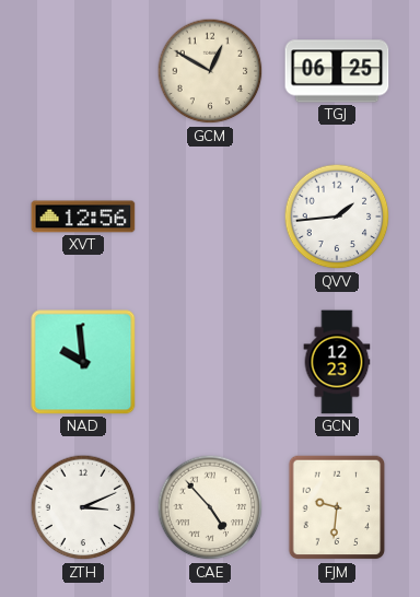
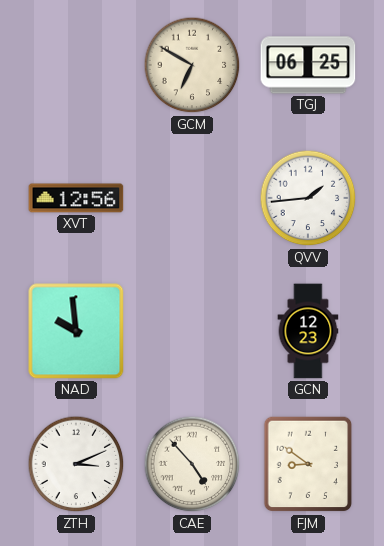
GCM: 12:50 -> 6:50
FJM: 9:31 -> 8:51
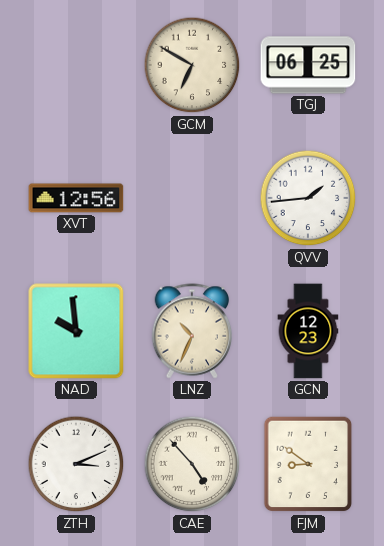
LNZ: none -> 10:34
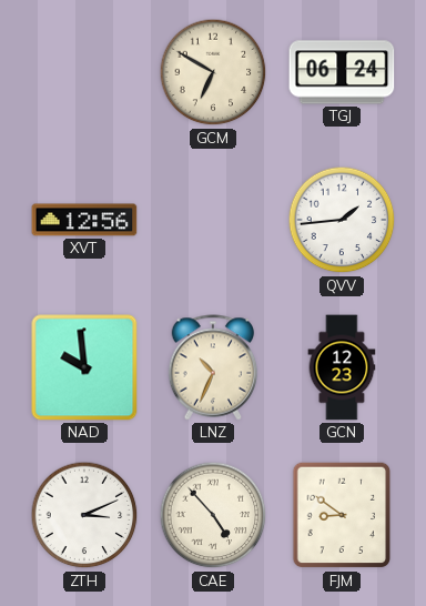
TGJ: 06:25 -> 06:24
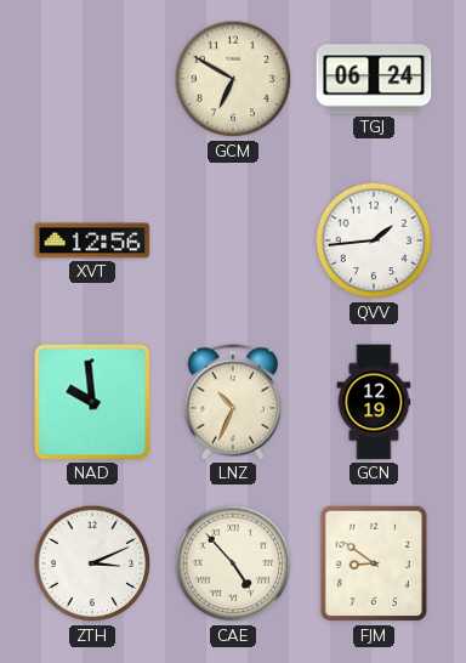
GCN: 12:23 -> 12:19
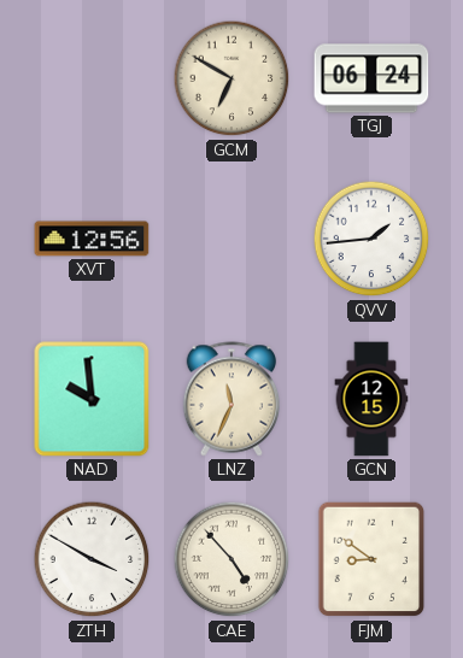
LNZ: 10:34 -> 11:34
GCN: 12:19 -> 12:15
ZTH: 3:11 -> 3:50
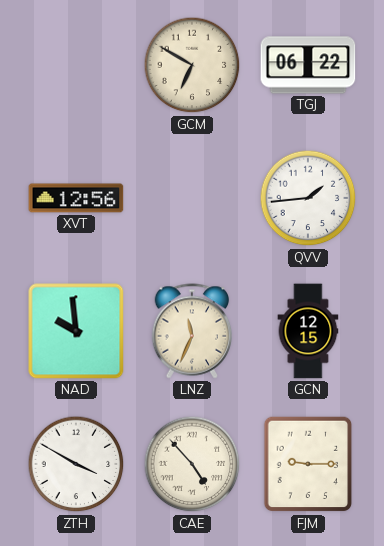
TGJ: 06:24 -> 06:22
FJM: 8:51 -> 9:15
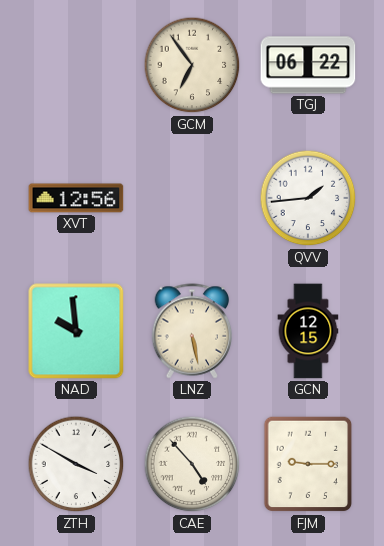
GCM: 6:50 -> 6:54
LNZ: 11:34 -> 5:28
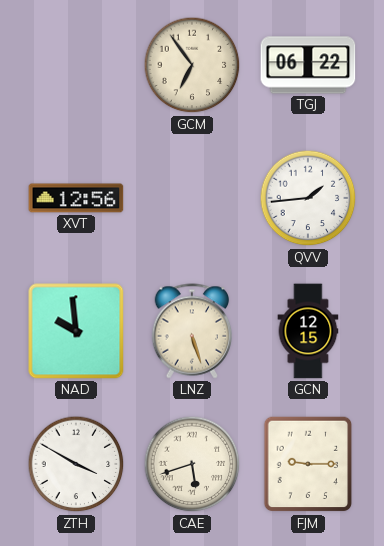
LNZ: 5:28 -> 5:27
CAE: 4:53 -> 5:42
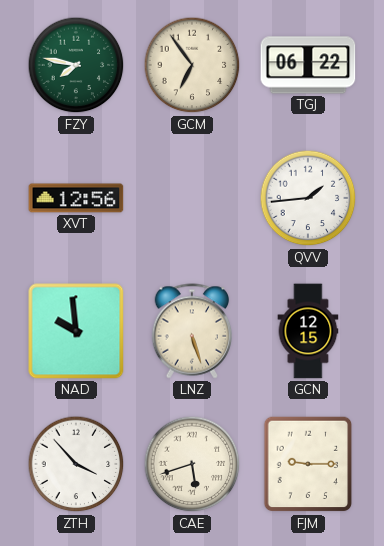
FZY: none -> 7:47
ZTH: 3:50 -> 3:53
